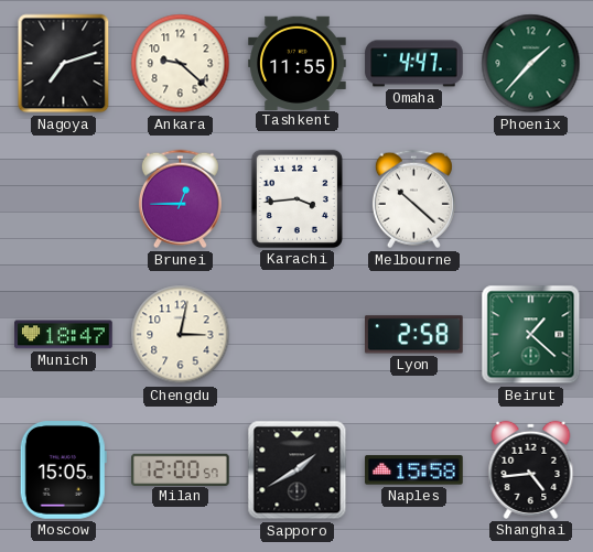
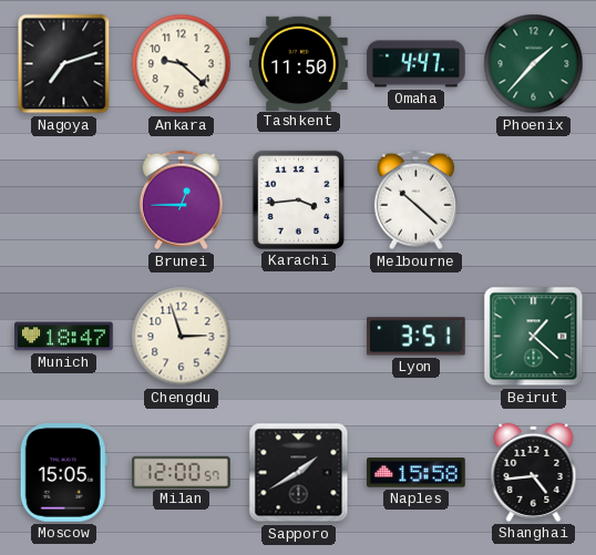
Tashkent: 11:55 -> 11:50
Chengdu: 3:02 -> 2:57
Lyon: 2:58 -> 3:51
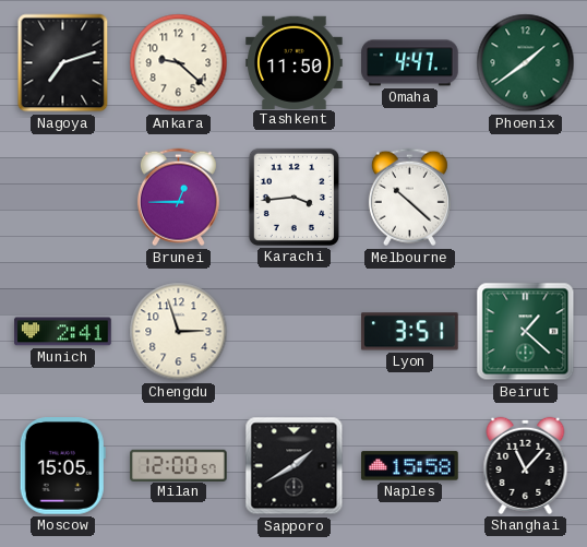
Phoenix: 1:37 -> 1:39
Munich: 18:47 -> 2:41
Shanghai: 4:44 -> 11:07
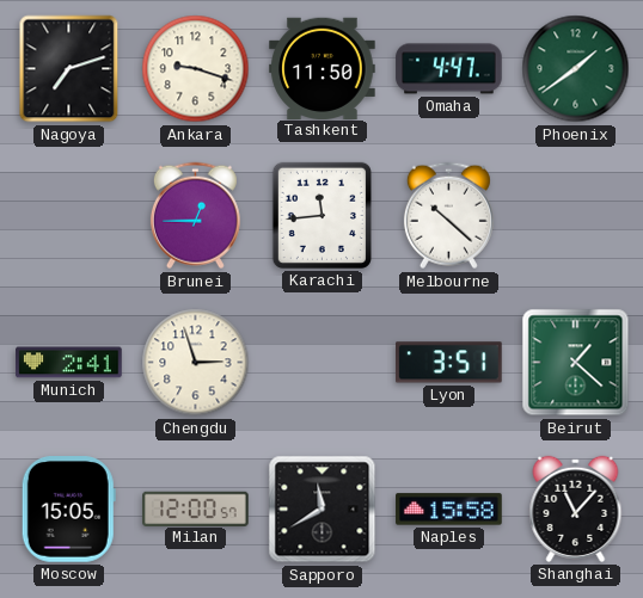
Ankara: 9:22 -> 9:18
Karachi: 3:44 -> 11:44
Sapporo: 1:40 -> 11:40
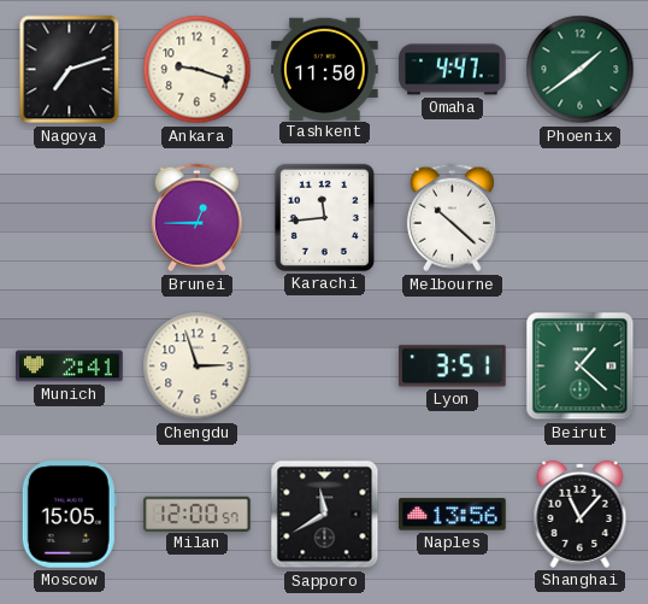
Naples: 15:58 -> 13:56
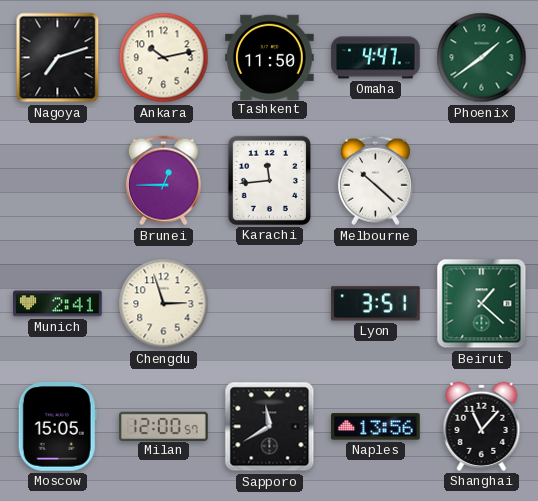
Ankara: 9:18 -> 10:13
